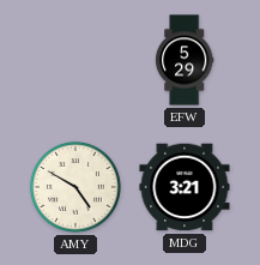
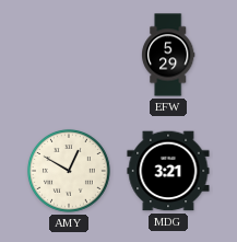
AMY: 4:50 -> 12:50
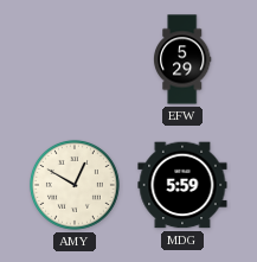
MDG: 3:21 -> 5:59
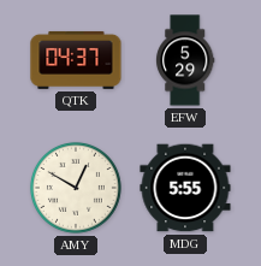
QTK: none -> 04:37
MDG: 5:59 -> 5:55
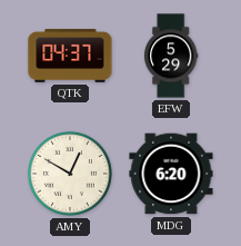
MDG: 5:55 -> 6:20
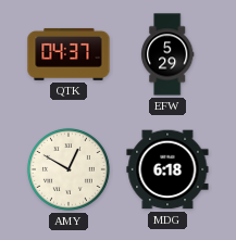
MDG: 6:20 -> 6:18
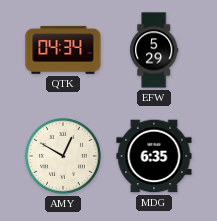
QTK: 04:37 -> 04:34
MDG: 6:18 -> 6:35
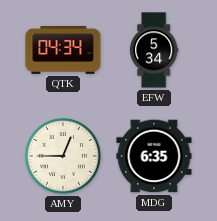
EFW: 5:29 -> 5:34
AMY: 12:50 -> 12:45
